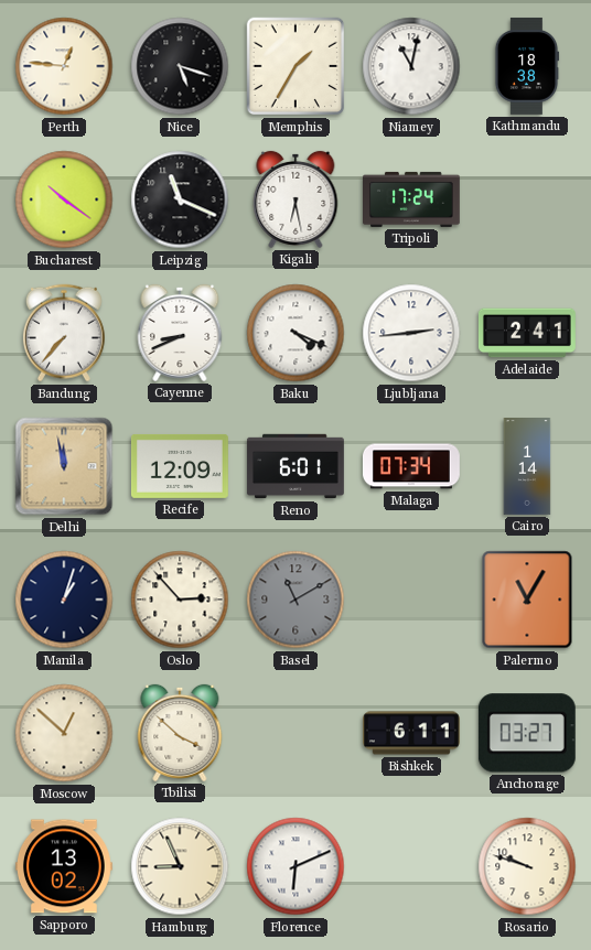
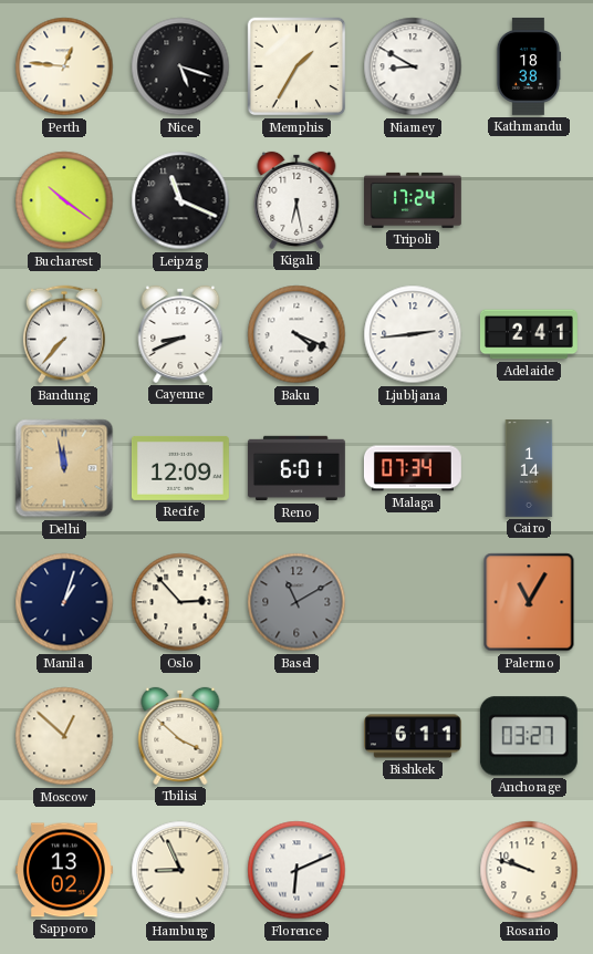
Niamey: 11:02 -> 8:50
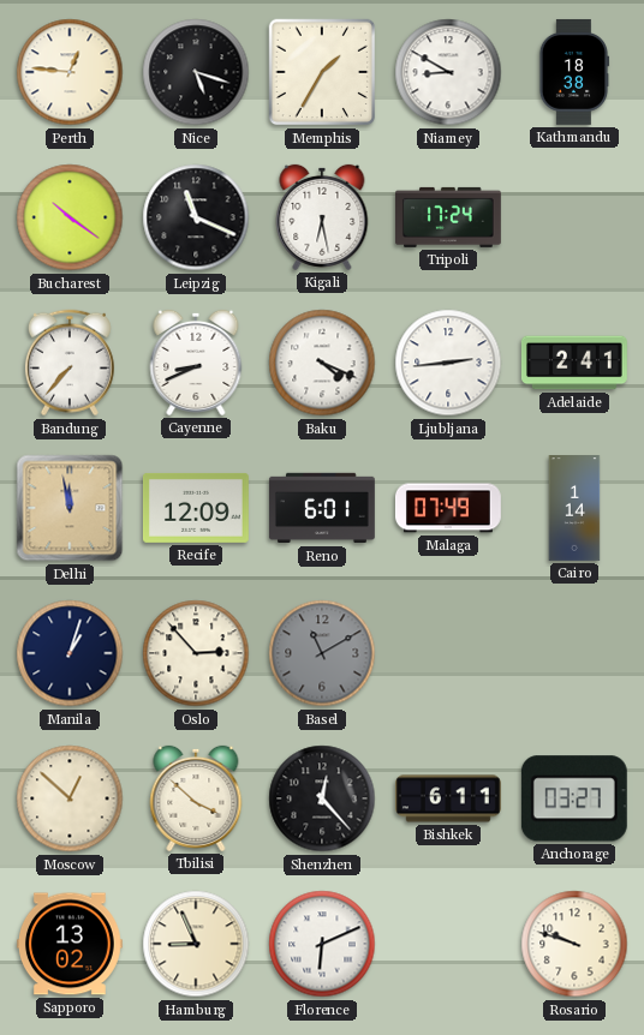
Malaga: 07:34 -> 07:49
Palermo: 11:05 -> none
Shenzhen: none -> 12:23
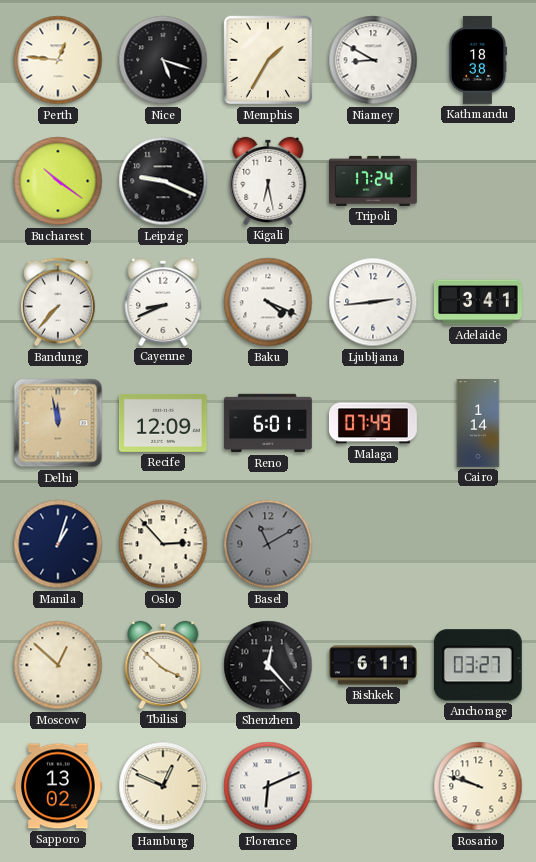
Leipzig: 11:19 -> 9:19
Adelaide: 2:41 -> 3:41
Hamburg: 8:56 -> 12:49
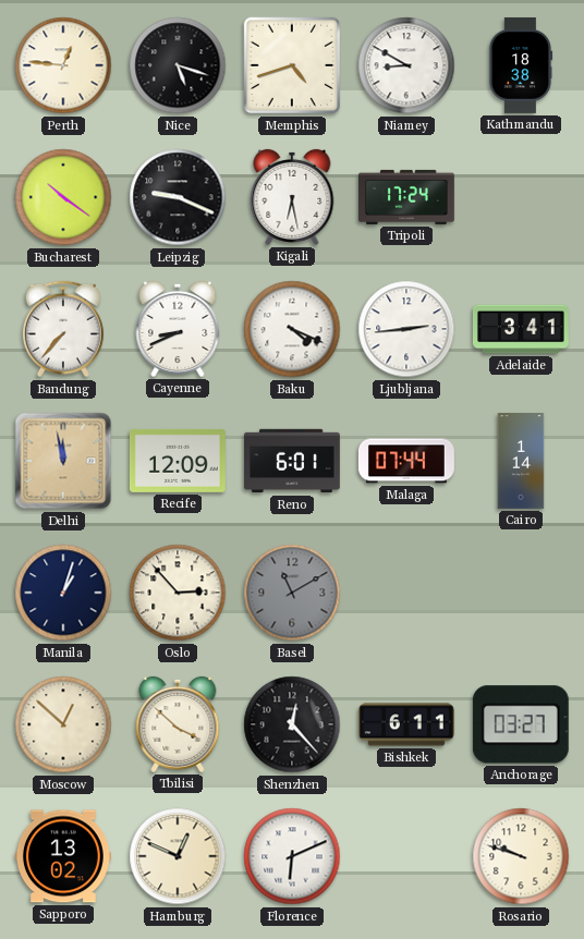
Memphis: 1:35 -> 4:42
Malaga: 07:49 -> 07:44
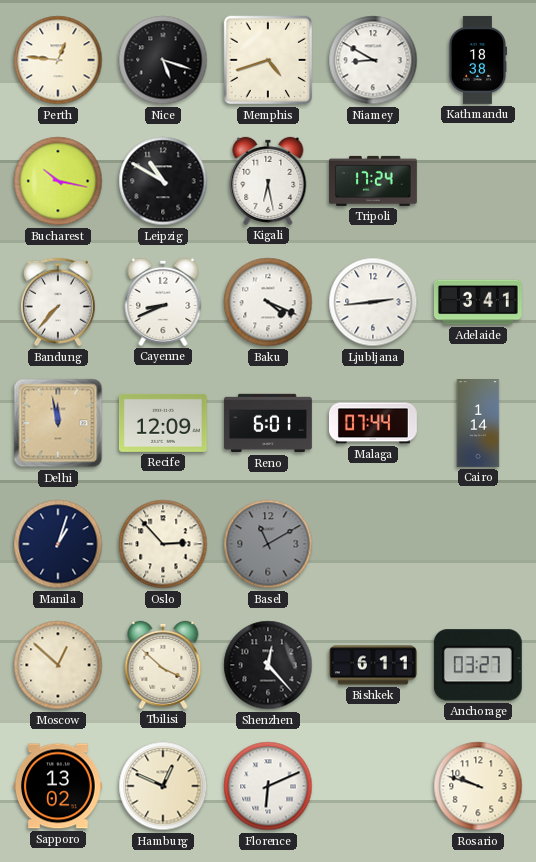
Bucharest: 10:21 -> 10:17
Leipzig: 9:19 -> 10:50
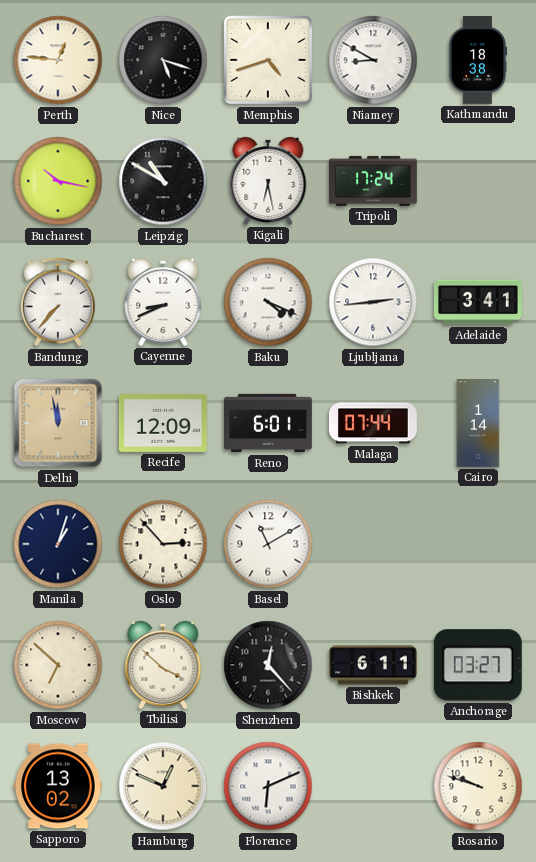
Basel dial: grey -> white
Moscow: 12:52 -> 6:52
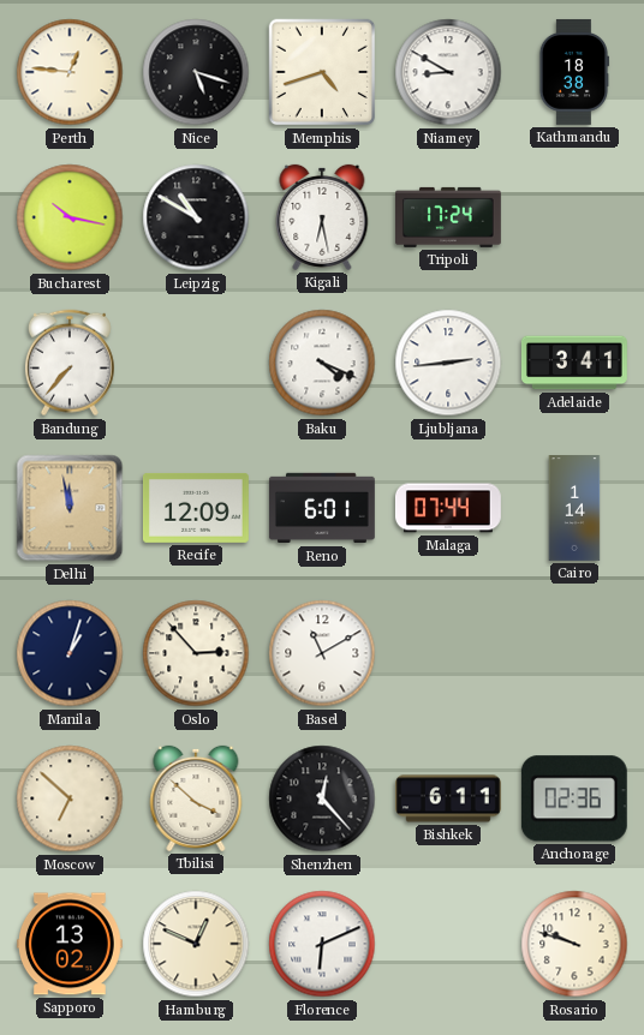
Cayenne: 8:41 -> none
Anchorage: 03:27 -> 02:36
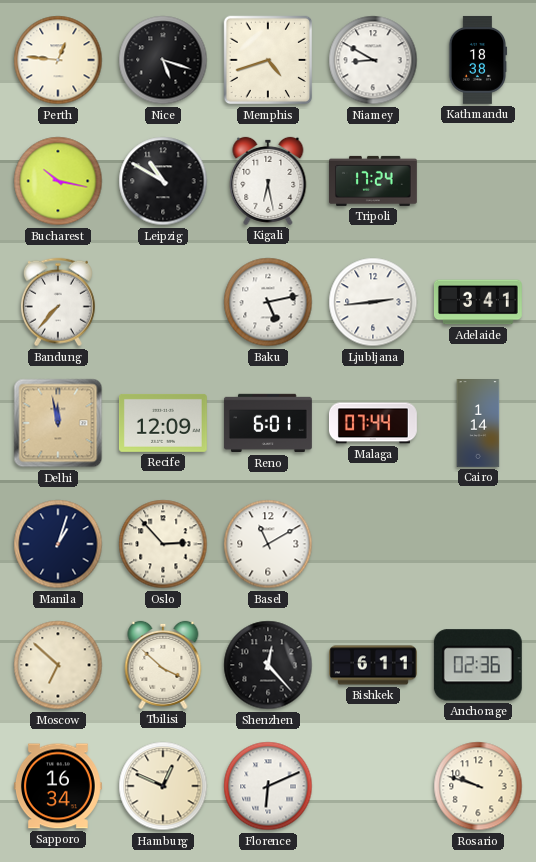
Baku: 4:19 -> 5:13
Sapporo: 13:02 -> 16:34
